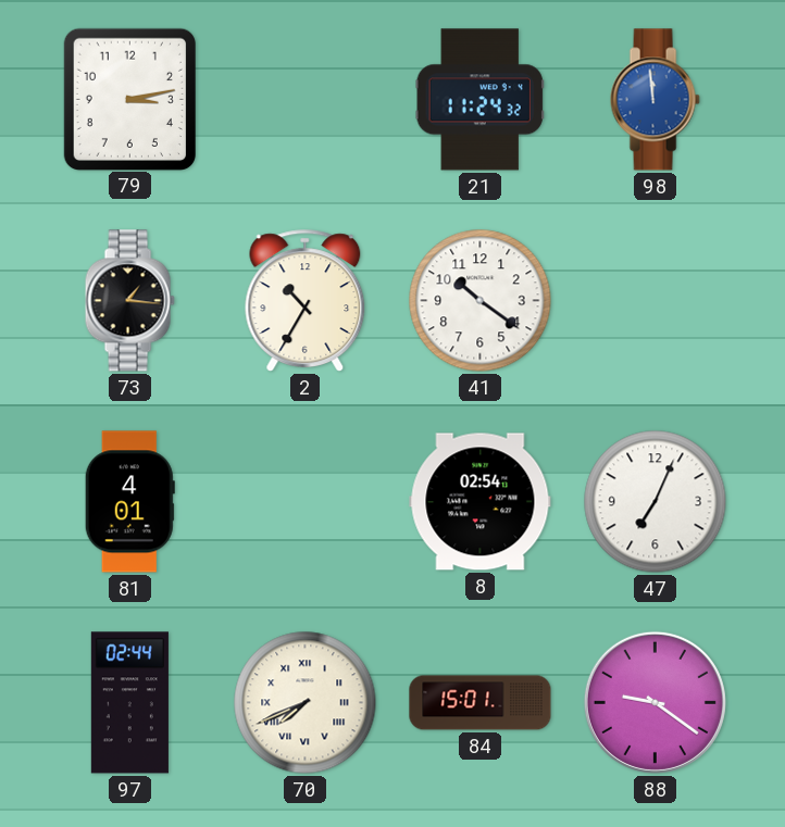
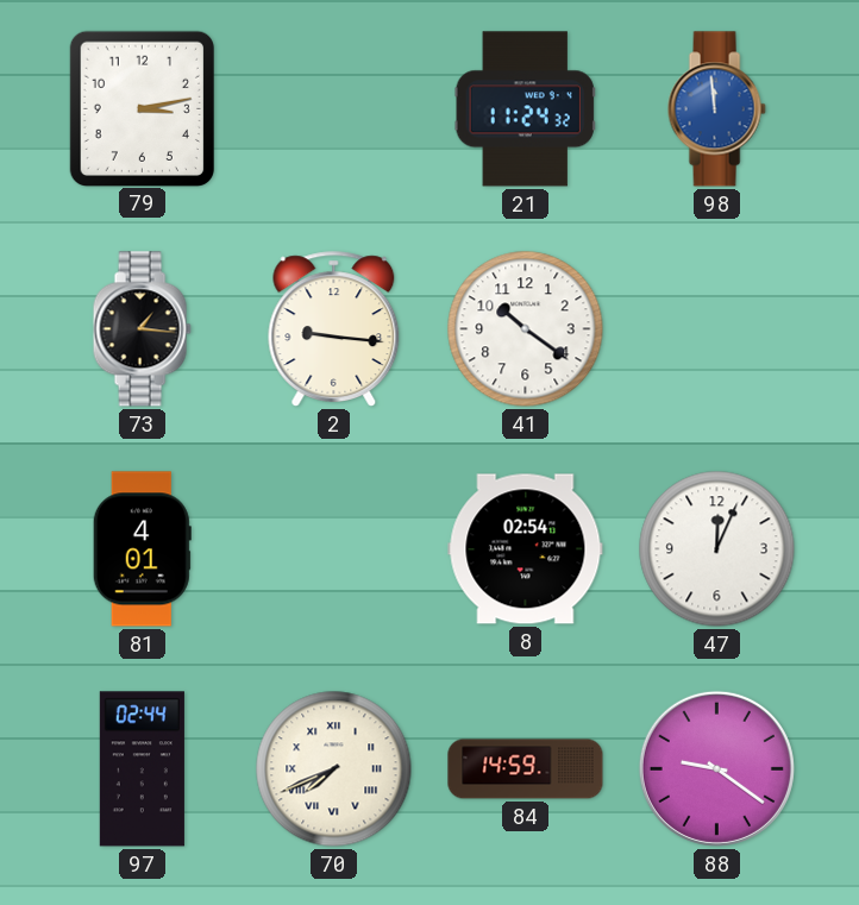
2: 10:35 -> 9:16
47: 7:04 -> 12:04
84: 15:01 -> 14:59
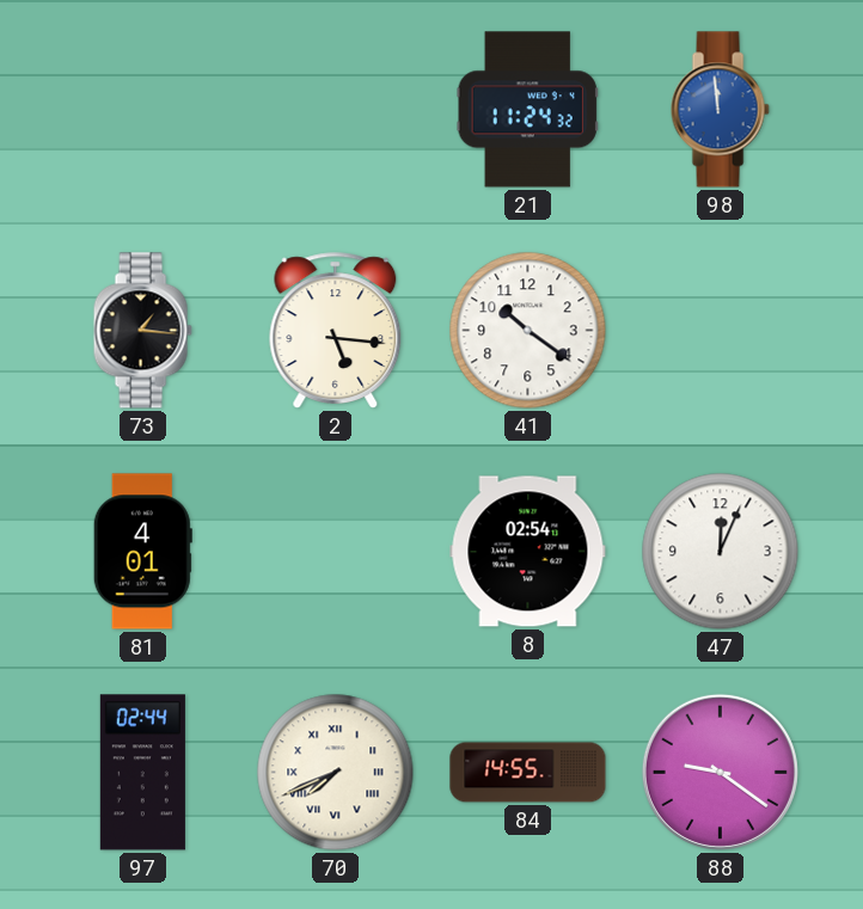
79: 3:13 -> none
2: 9:16 -> 5:16
84: 14:59 -> 14:55
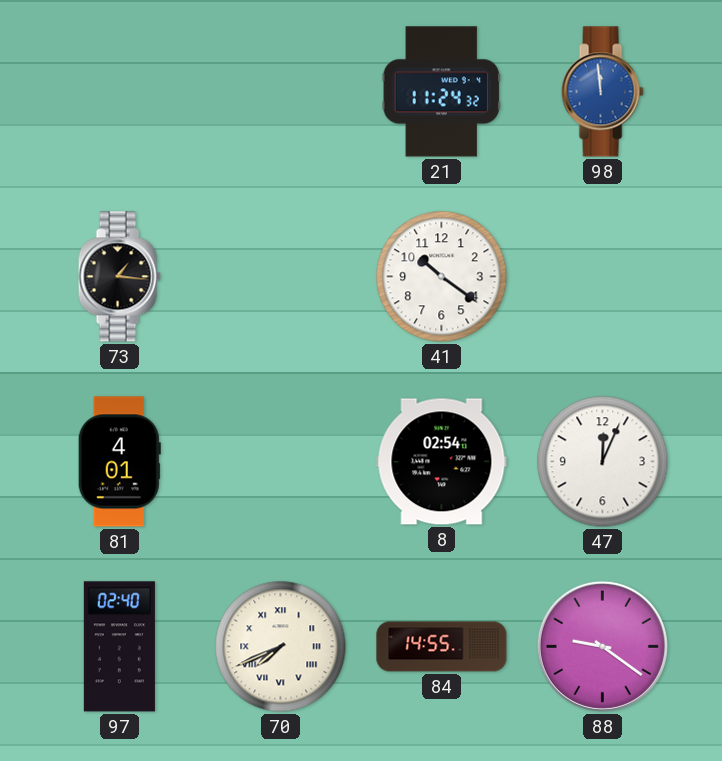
2: 5:16 -> none
97: 02:44 -> 02:40
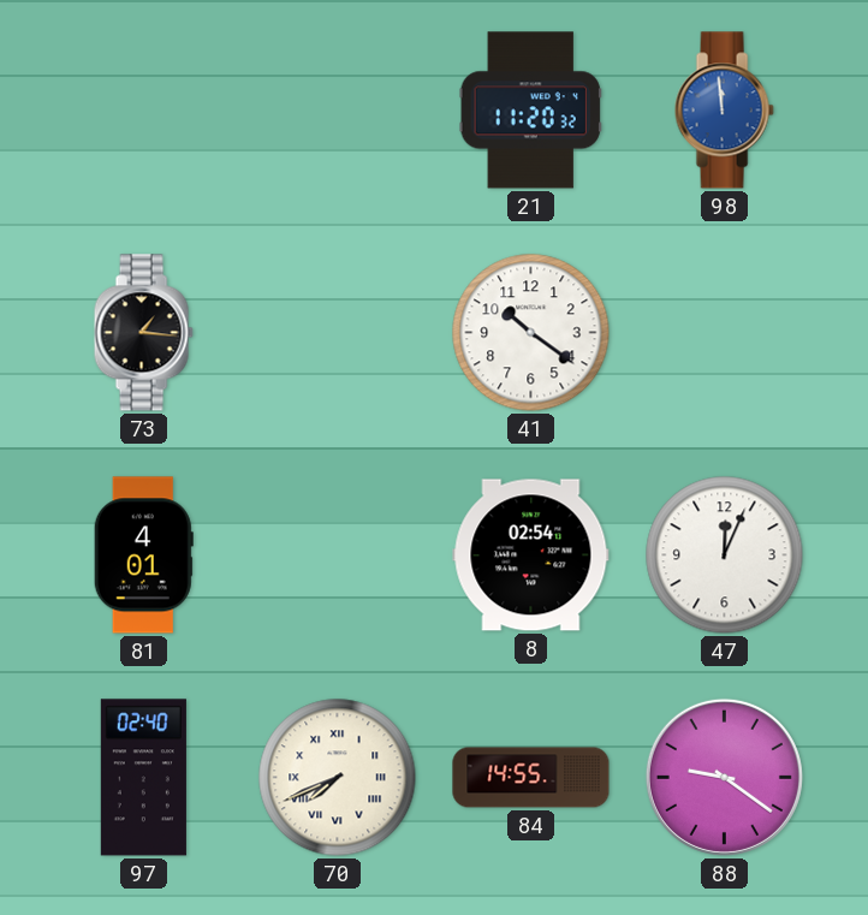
21: 11:24 -> 11:20
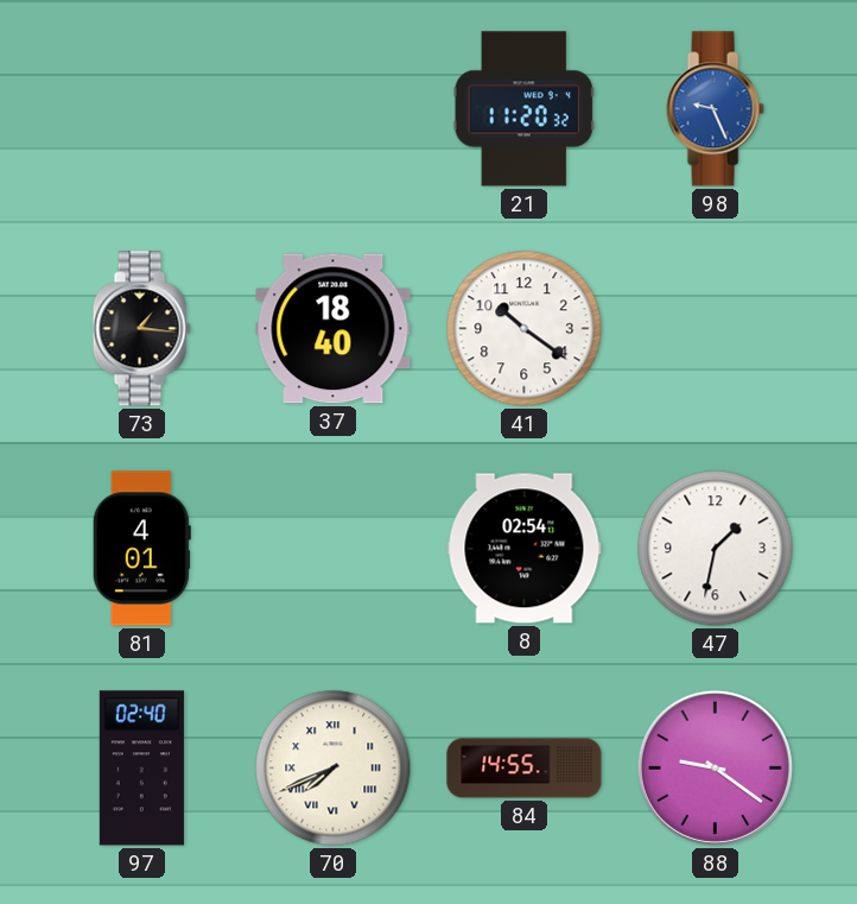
98: 11:59 -> 9:26
37: none -> 18:40
47: 12:04 -> 1:32
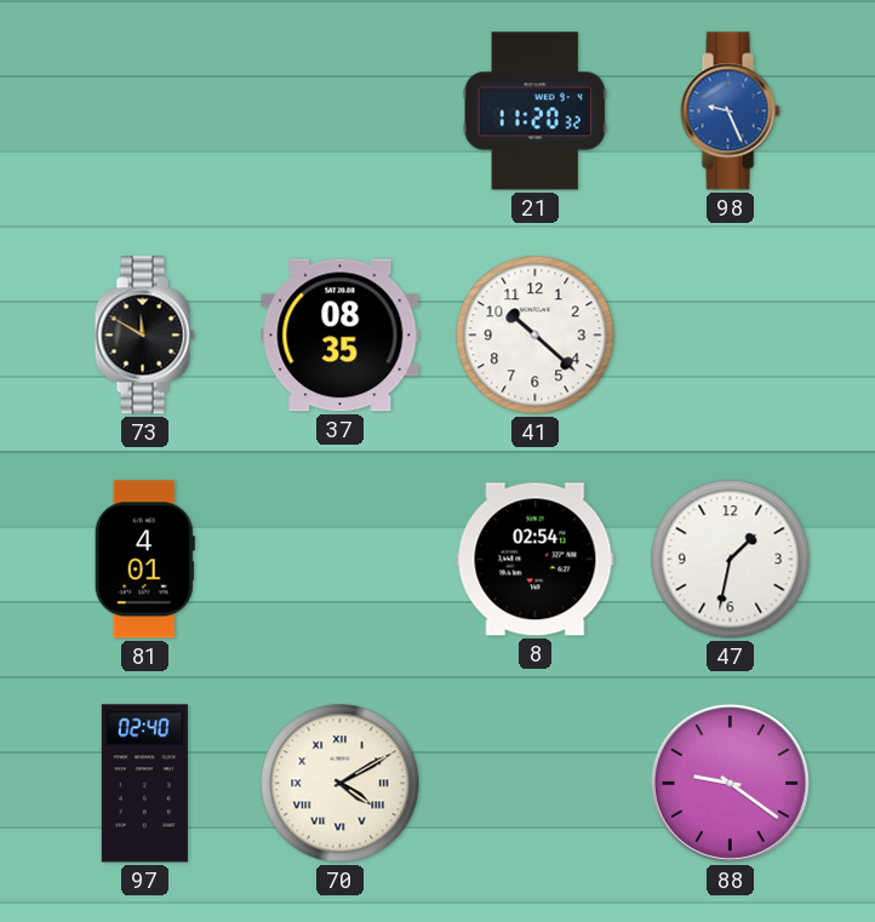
73: 1:16 -> 11:50
37: 18:40 -> 08:35
41: 10:21 -> 10:22
70: 7:41 -> 4:10
84: 14:55 -> none
